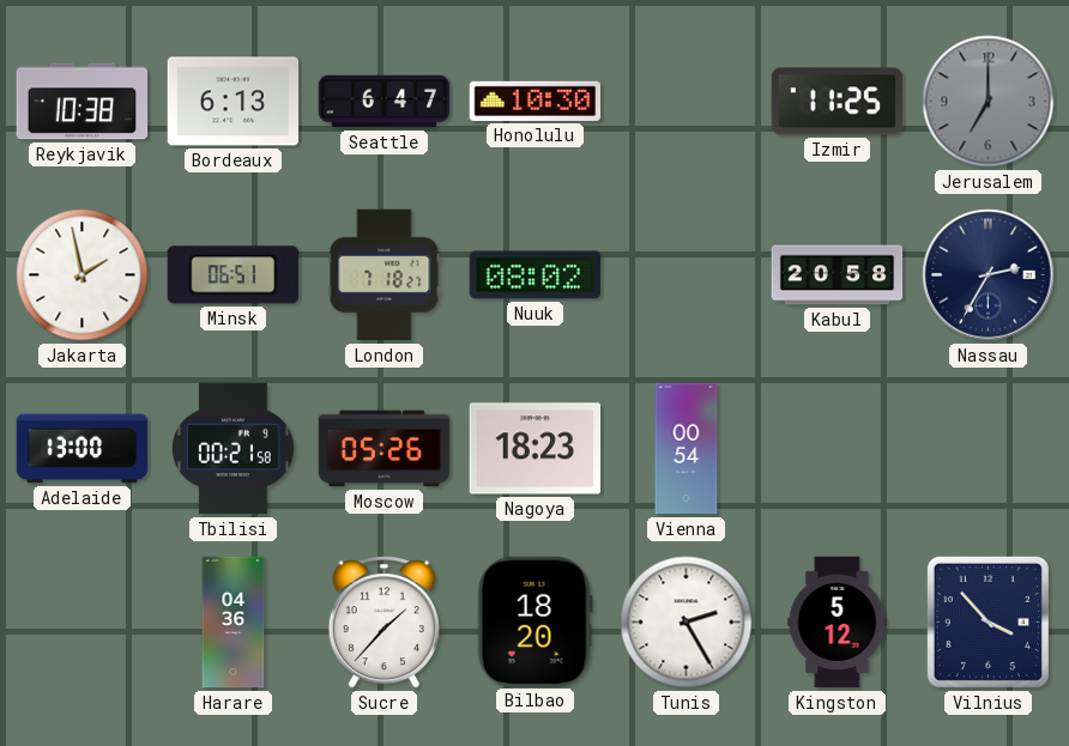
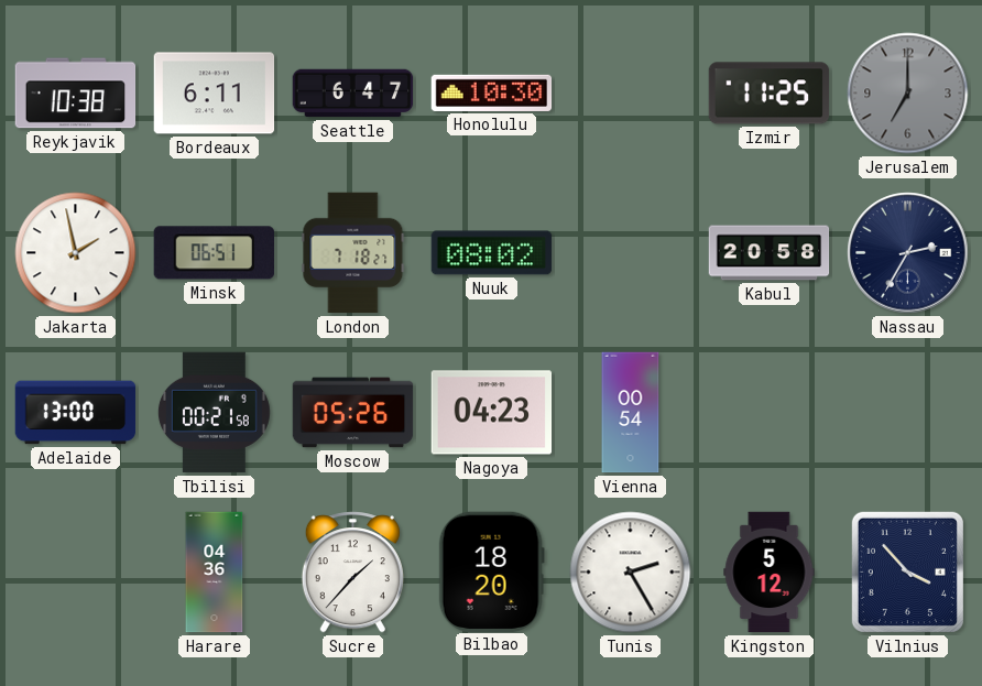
Bordeaux: 6:13 -> 6:11
Nagoya: 18:23 -> 04:23
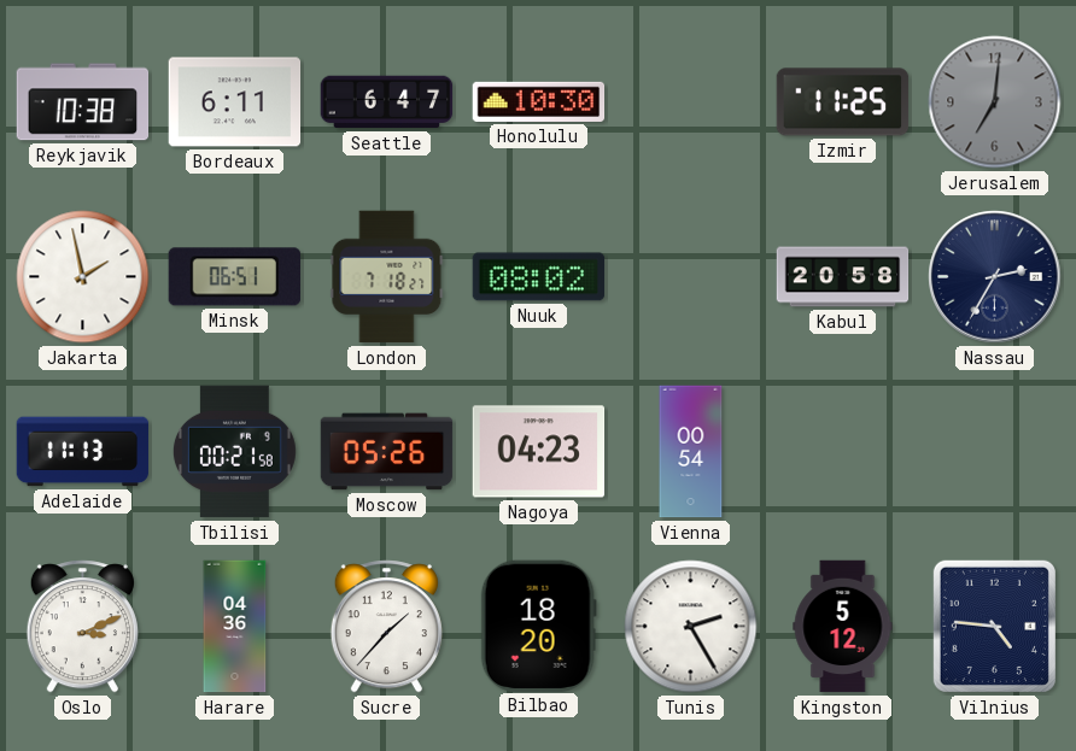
Jerusalem: 7:00 -> 7:01
Adelaide: 13:00 -> 11:13
Oslo: none -> 3:11
Vilnius: 3:53 -> 4:46
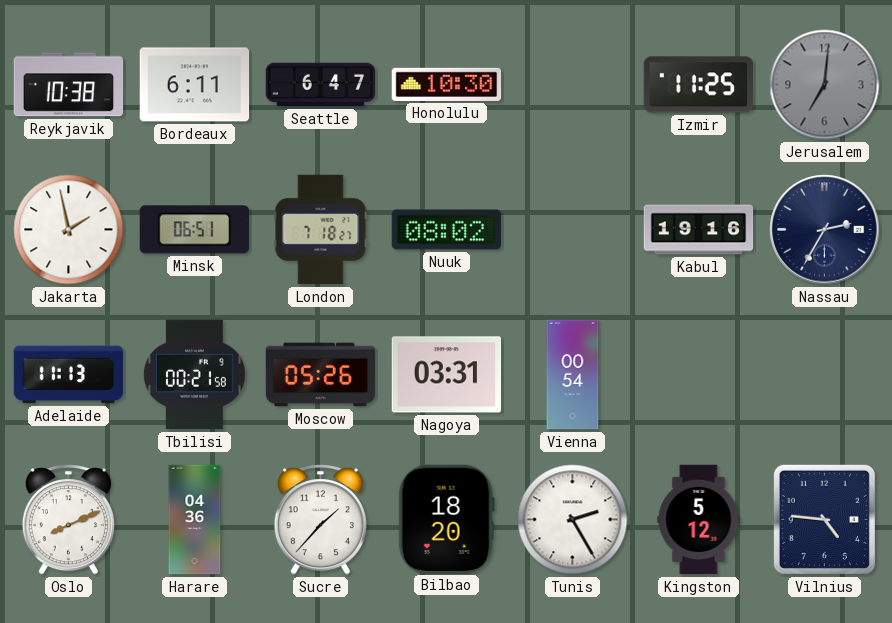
Kabul: 20:58 -> 19:16
Nagoya: 04:23 -> 03:31
Oslo: 3:11 -> 8:11
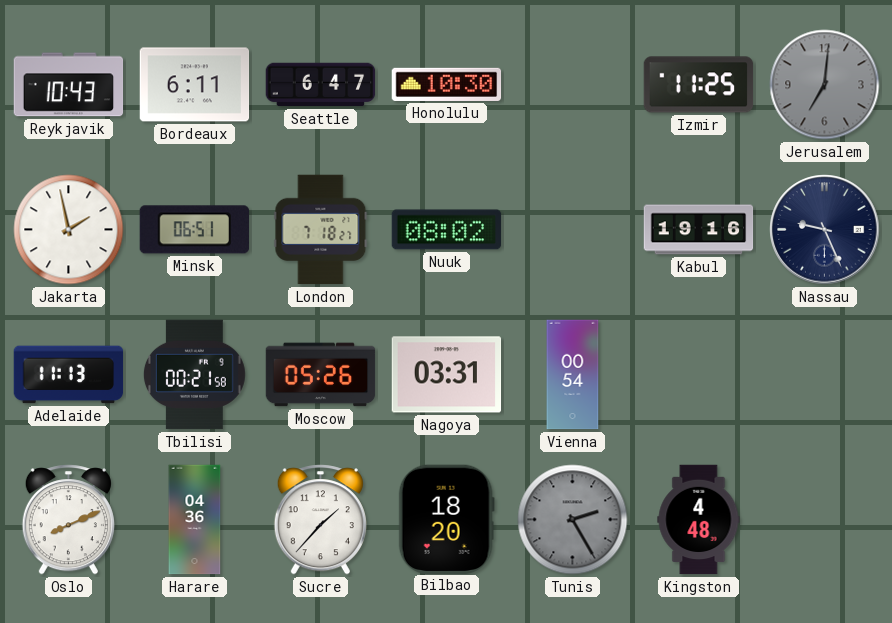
Reykjavik: 10:38 -> 10:43
Nassau: 2:35 -> 9:26
Tunis dial: white -> grey
Kingston: 5:12 -> 4:48
Vilnius: 4:46 -> none
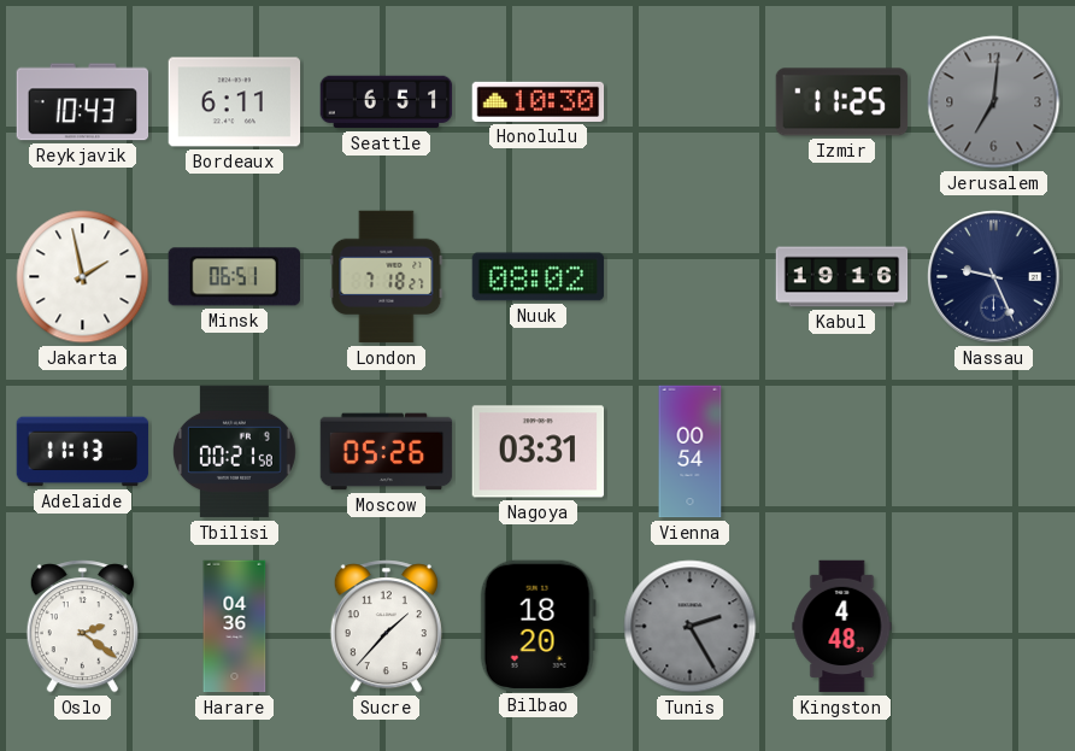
Seattle: 6:47 -> 6:51
Oslo: 8:11 -> 2:21
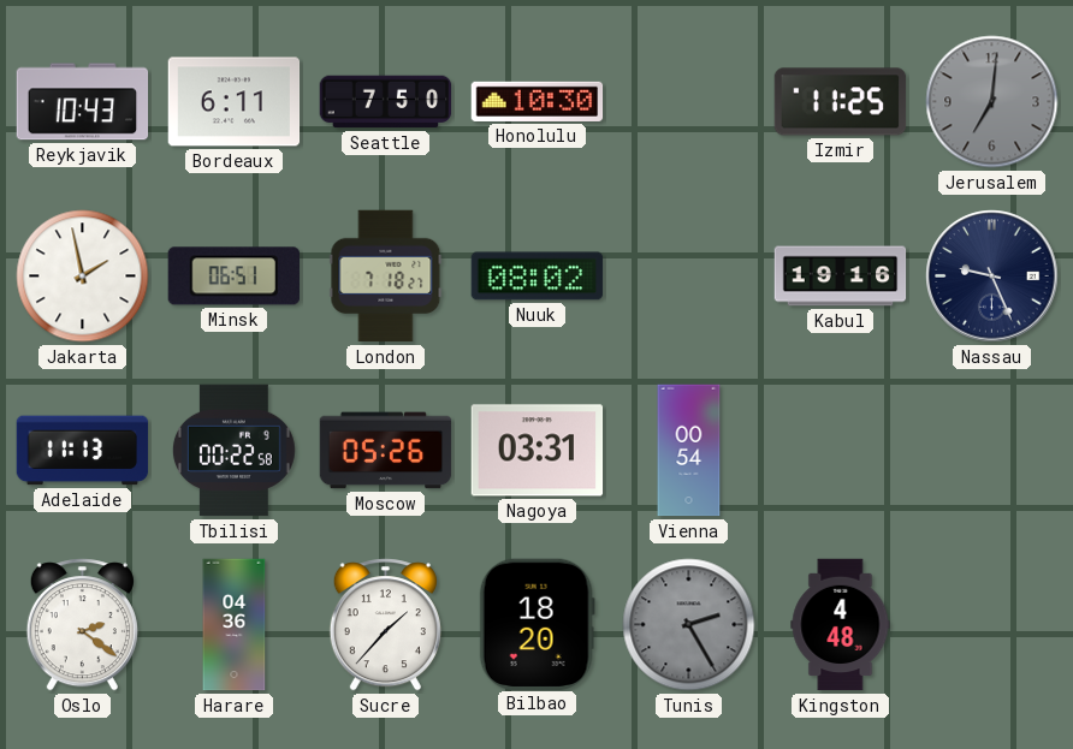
Seattle: 6:51 -> 7:50
Tbilisi: 00:21 -> 00:22
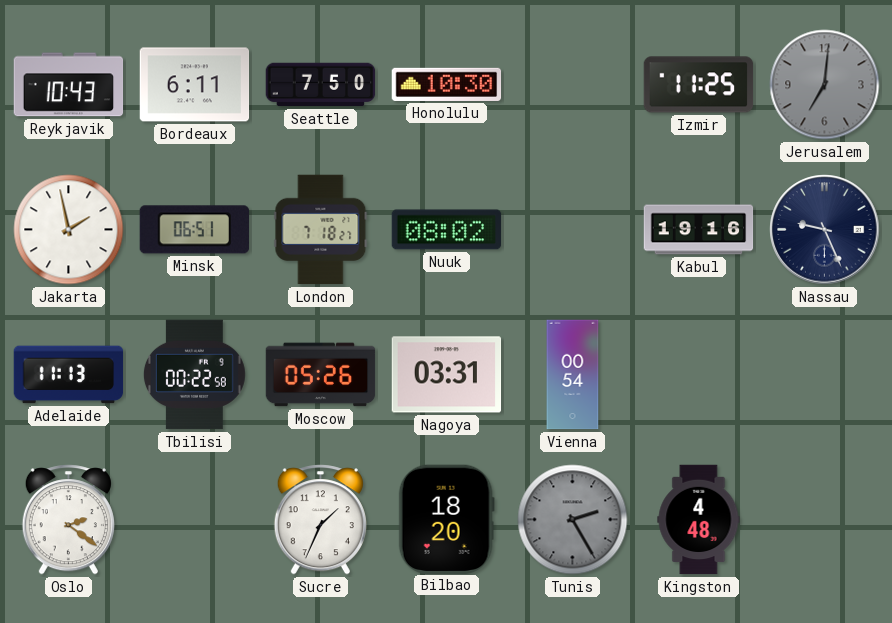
Harare: 04:36 -> none
Sucre: 1:37 -> 1:34
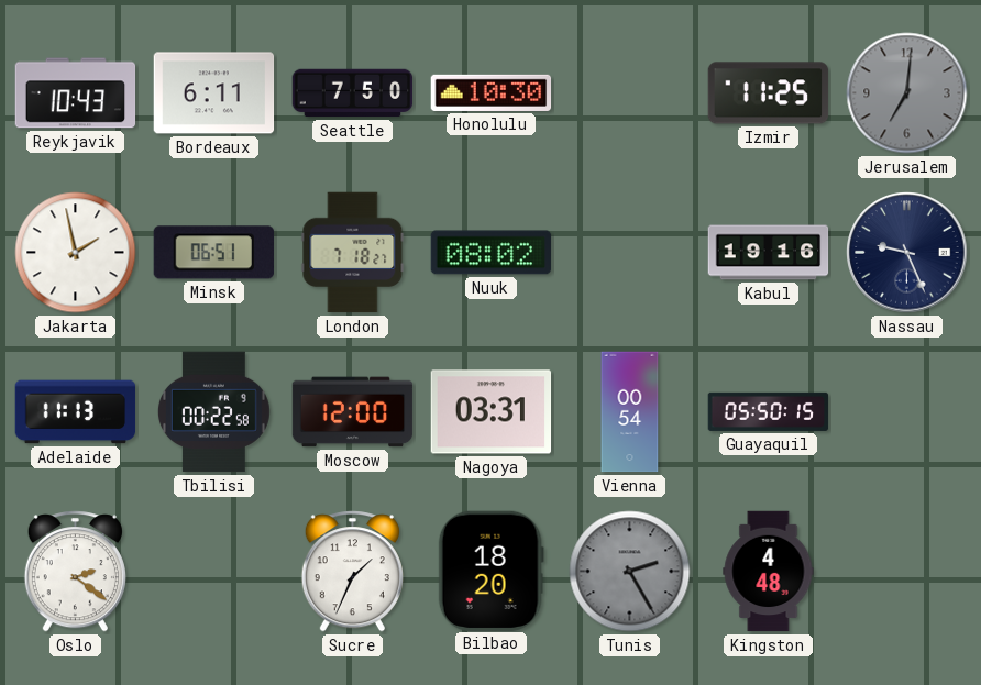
Moscow: 05:26 -> 12:00
Guayaquil: none -> 05:50
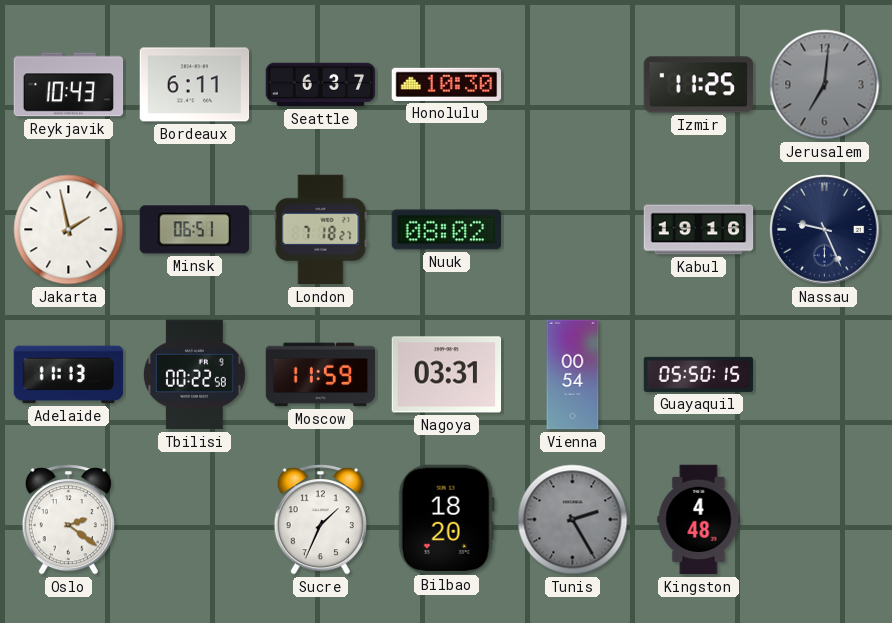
Seattle: 7:50 -> 6:37
Moscow: 12:00 -> 11:59
